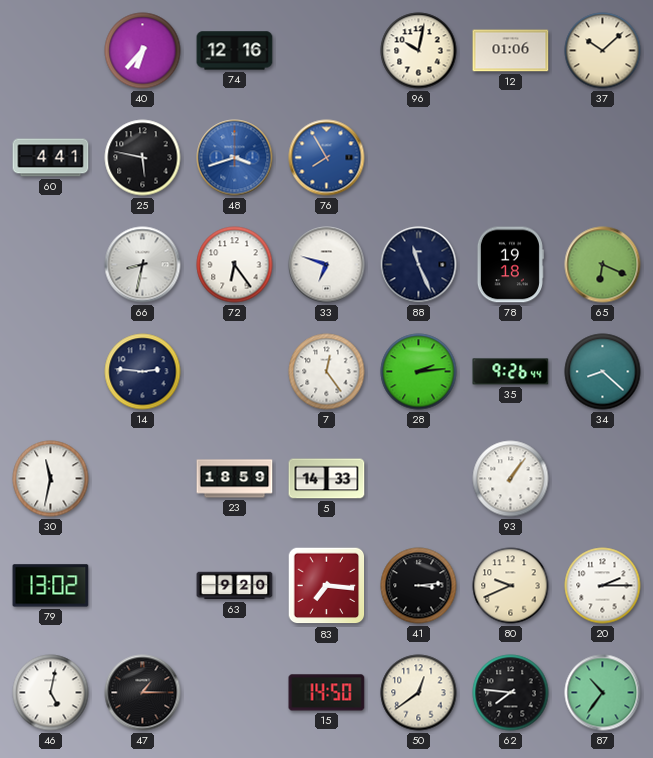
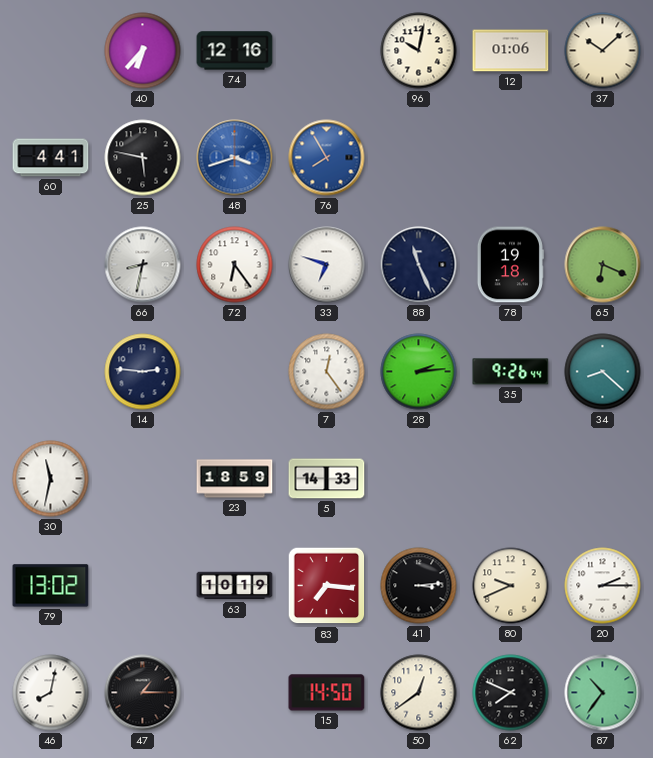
93: 1:06 -> none
63: 9:20 -> 10:19
46: 5:02 -> 8:02
62: 7:46 -> 7:49
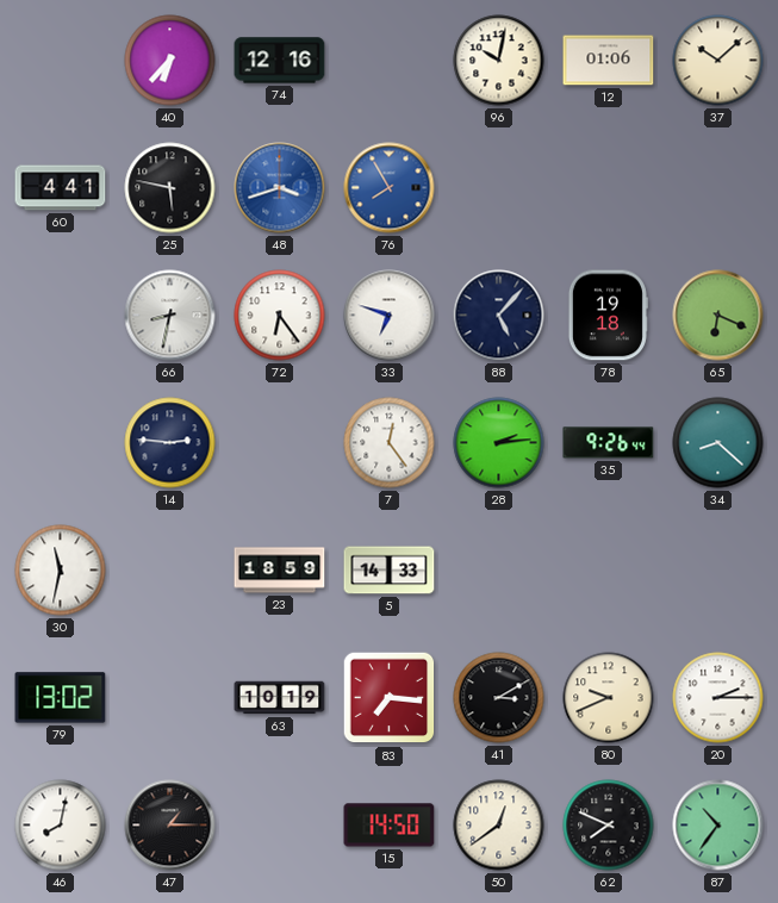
88: 11:26 -> 5:07
41: 3:14 -> 3:10
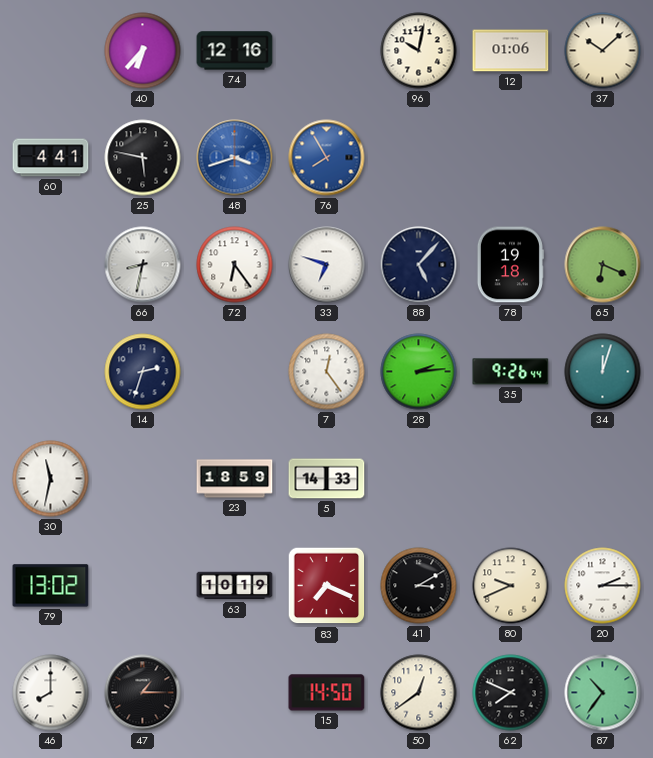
14: 2:46 -> 2:33
34: 8:22 -> 12:03
83: 7:16 -> 7:19
46: 8:02 -> 8:00
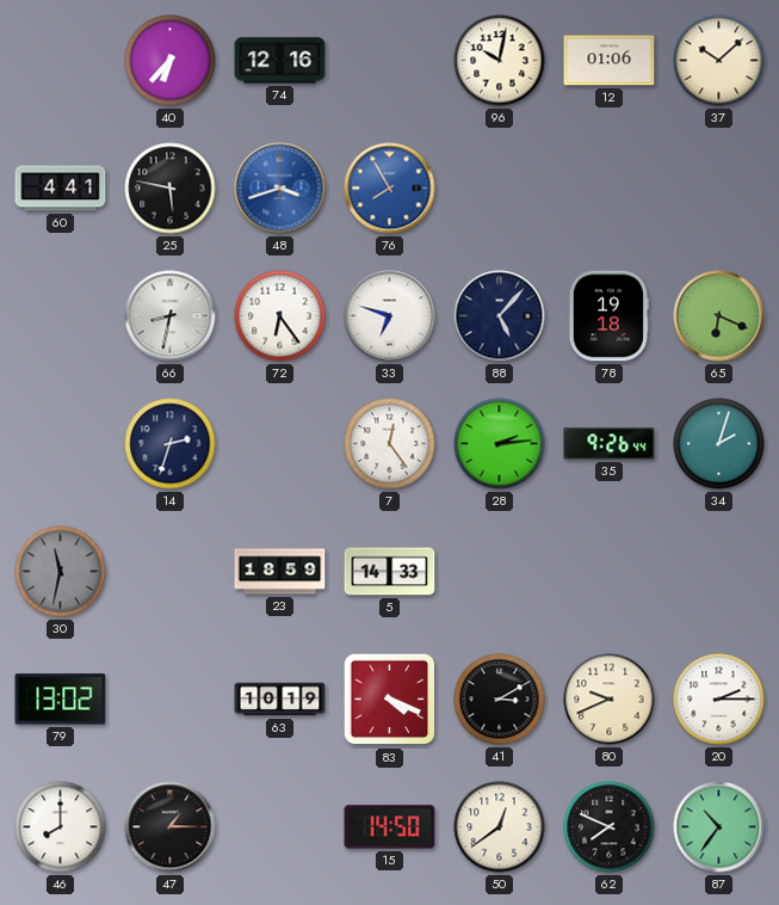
34: 12:03 -> 2:03
30 dial: white -> grey
83: 7:19 -> 4:19
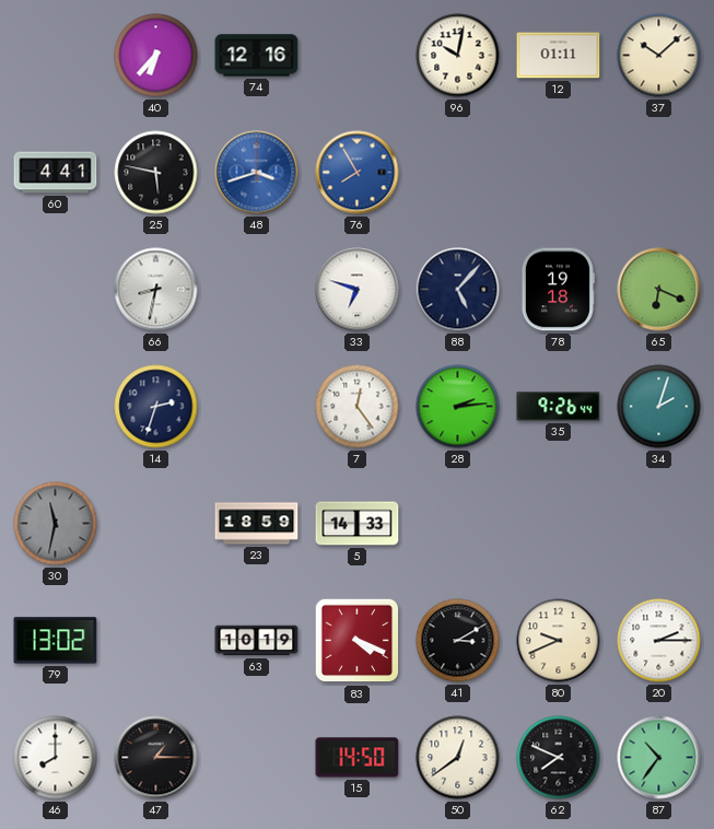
12: 01:06 -> 01:11
72: 6:24 -> none
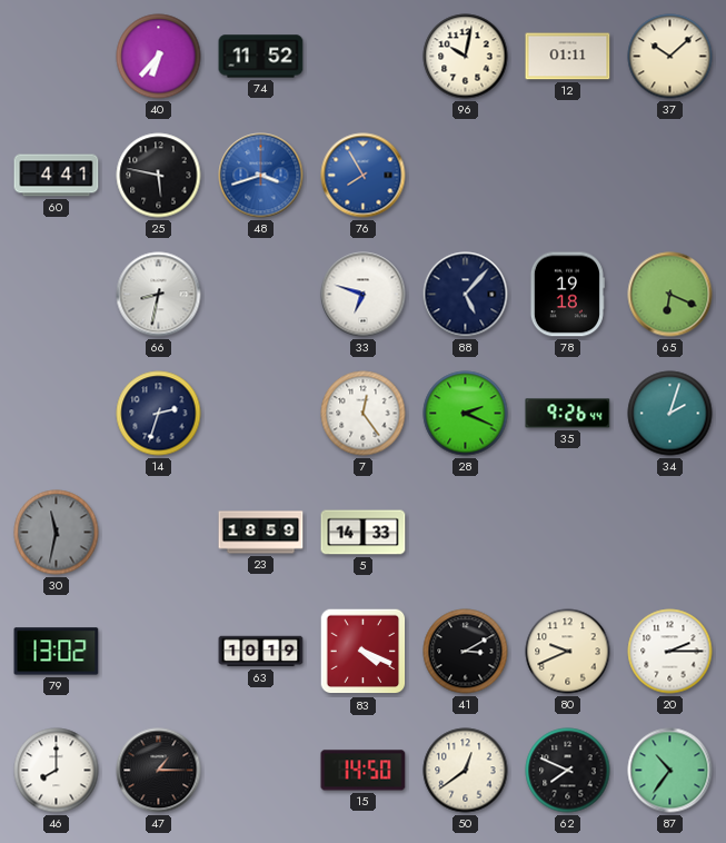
74: 12:16 -> 11:52
28: 2:14 -> 2:19
